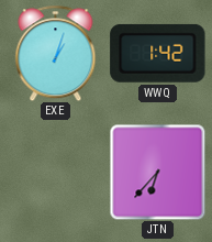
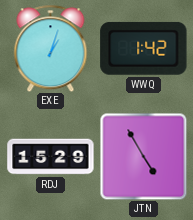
RDJ: none -> 15:29
JTN: 6:37 -> 4:55
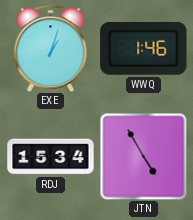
WWQ: 1:42 -> 1:46
RDJ: 15:29 -> 15:34
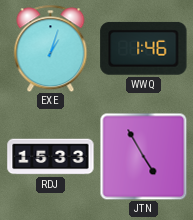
RDJ: 15:34 -> 15:33
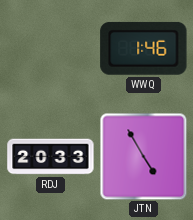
EXE: 1:03 -> none
RDJ: 15:33 -> 20:33
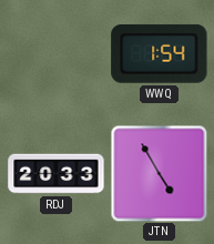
WWQ: 1:46 -> 1:54
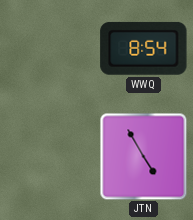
WWQ: 1:54 -> 8:54
RDJ: 20:33 -> none
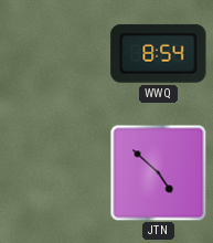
JTN: 4:55 -> 4:52
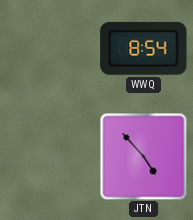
JTN: 4:52 -> 4:53
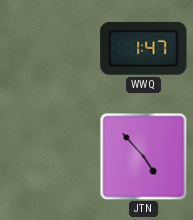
WWQ: 8:54 -> 1:47
